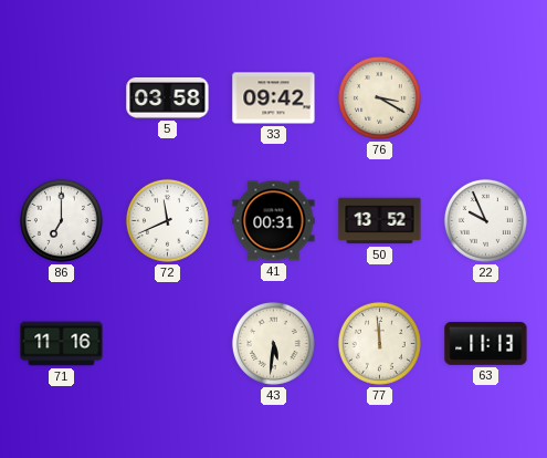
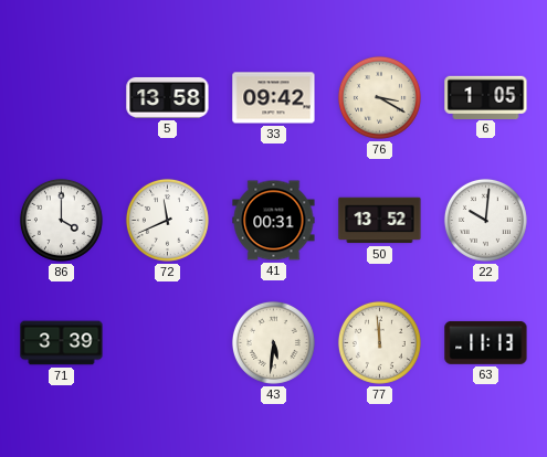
5: 03:58 -> 13:58
6: none -> 1:05
86: 7:00 -> 4:00
22: 9:56 -> 10:01
71: 11:16 -> 3:39
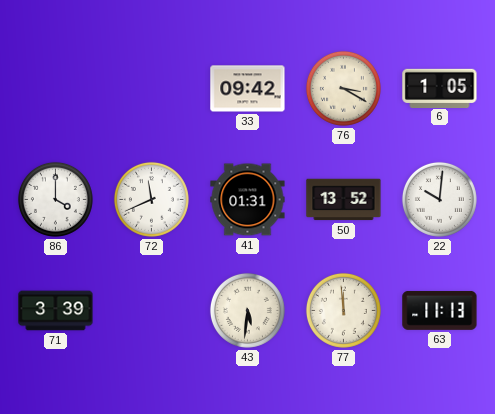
5: 13:58 -> none
41: 00:31 -> 01:31
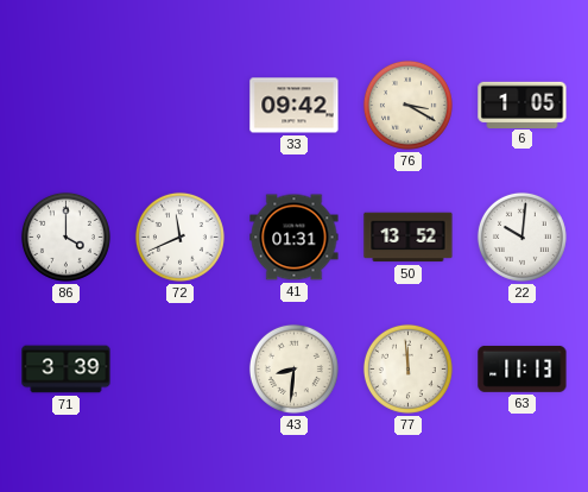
43: 5:31 -> 8:31
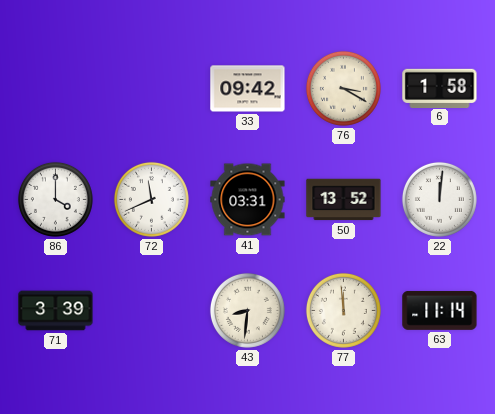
6: 1:05 -> 1:58
41: 01:31 -> 03:31
22: 10:01 -> 12:01
63: 11:13 -> 11:14
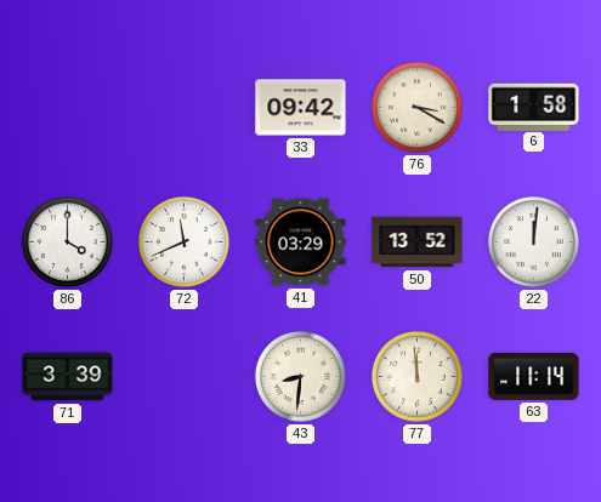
41: 03:31 -> 03:29
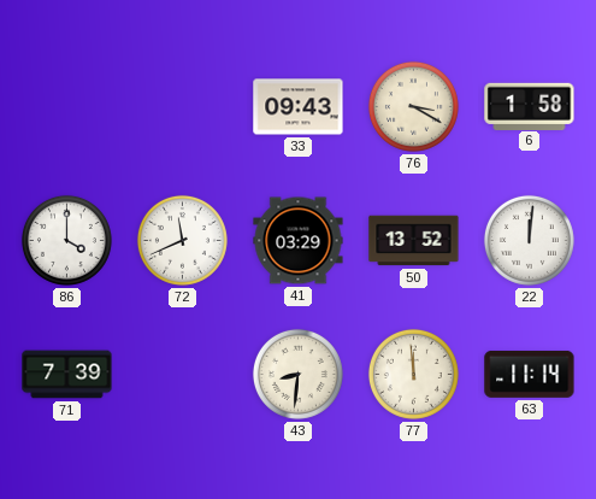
33: 09:42 -> 09:43
71: 3:39 -> 7:39
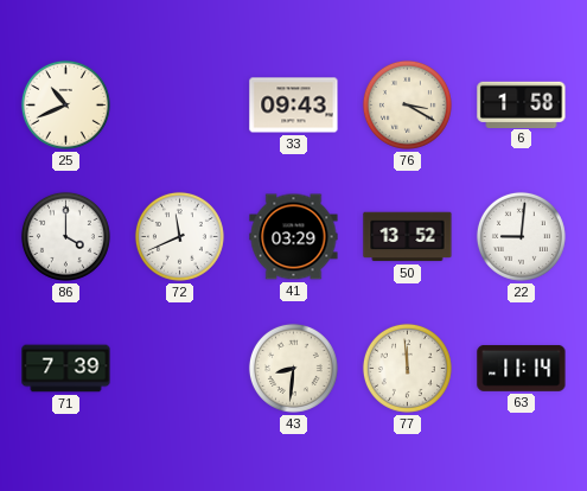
25: none -> 10:41
22: 12:01 -> 9:01
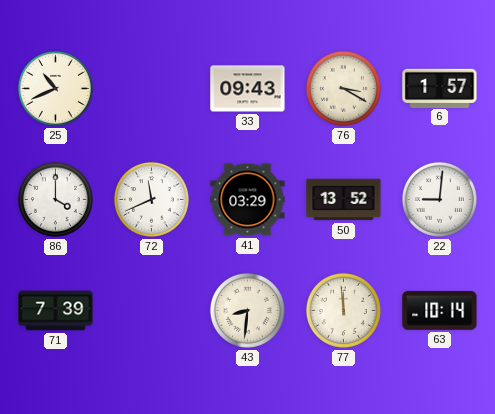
6: 1:58 -> 1:57
63: 11:14 -> 10:14
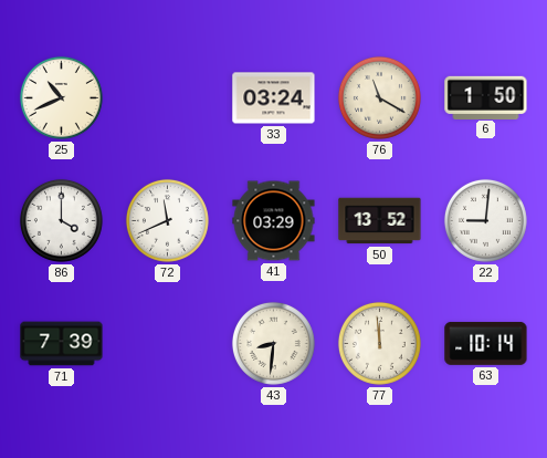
33: 09:43 -> 03:24
76: 3:20 -> 11:20
6: 1:57 -> 1:50
